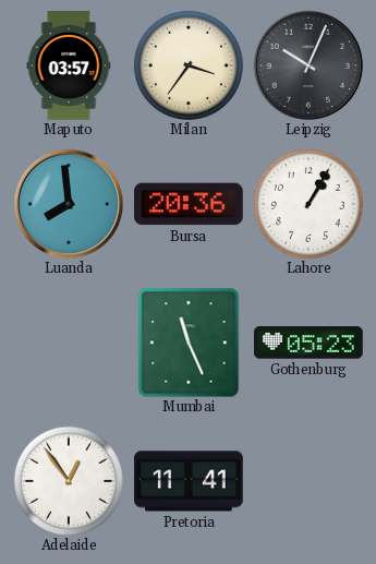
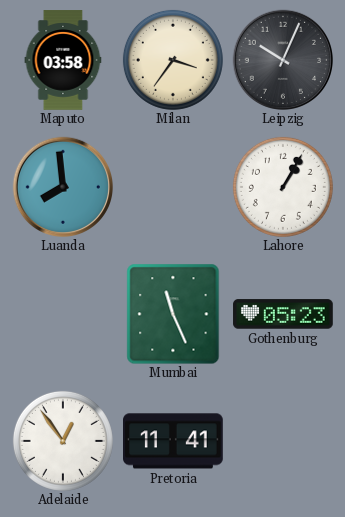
Maputo: 03:57 -> 03:58
Bursa: 20:36 -> none
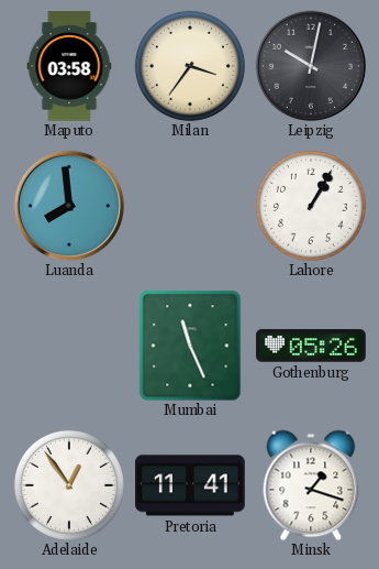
Leipzig: 10:04 -> 10:02
Gothenburg: 05:23 -> 05:26
Minsk: none -> 1:18
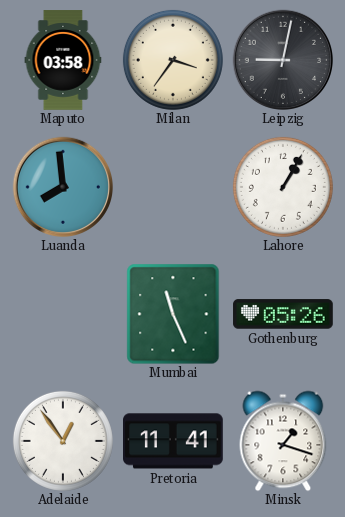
Leipzig: 10:02 -> 9:02
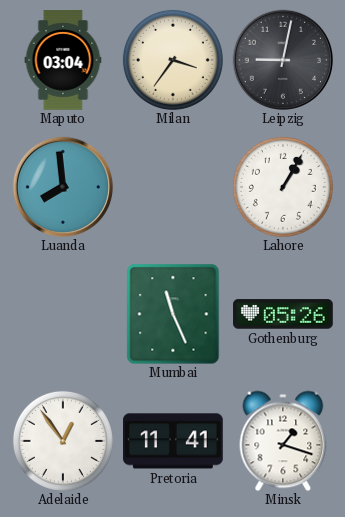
Maputo: 03:58 -> 03:04
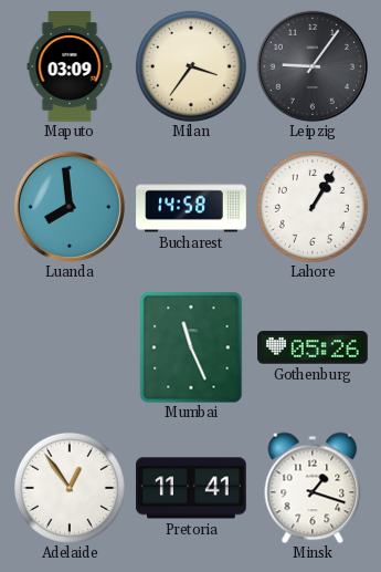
Maputo: 03:04 -> 03:09
Leipzig: 9:02 -> 9:06
Bucharest: none -> 14:58
